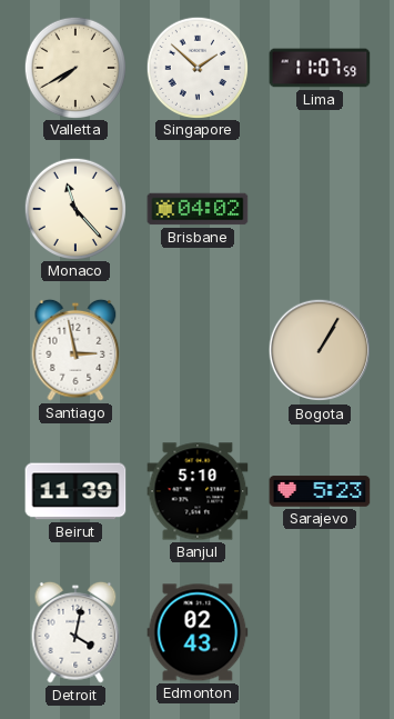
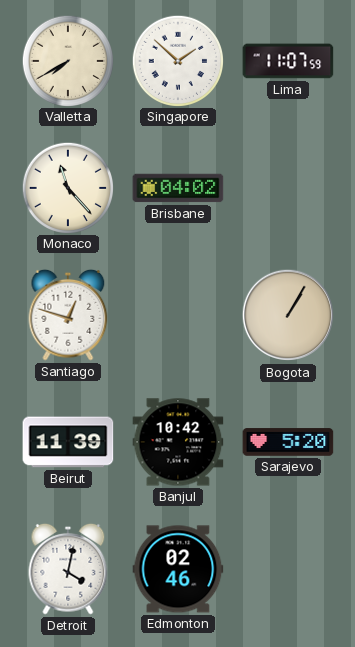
Santiago: 2:58 -> 12:48
Banjul: 5:10 -> 10:42
Sarajevo: 5:23 -> 5:20
Edmonton: 02:43 -> 02:46
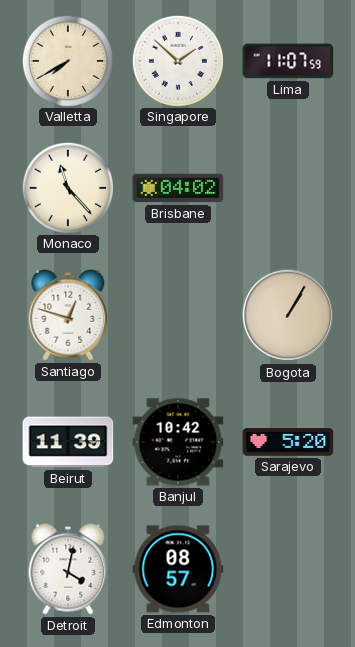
Edmonton: 02:46 -> 08:57
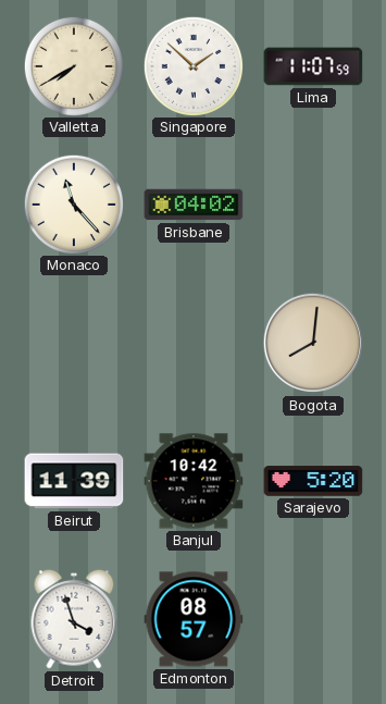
Santiago: 12:48 -> none
Bogota: 1:05 -> 8:01
Detroit: 4:02 -> 3:57
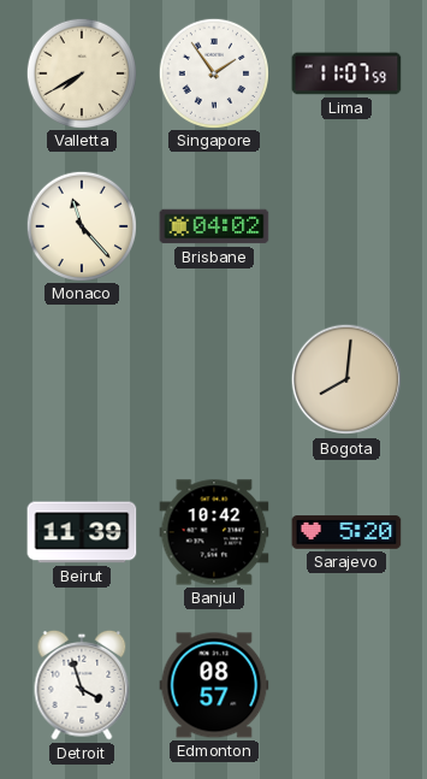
Singapore: 1:52 -> 1:54
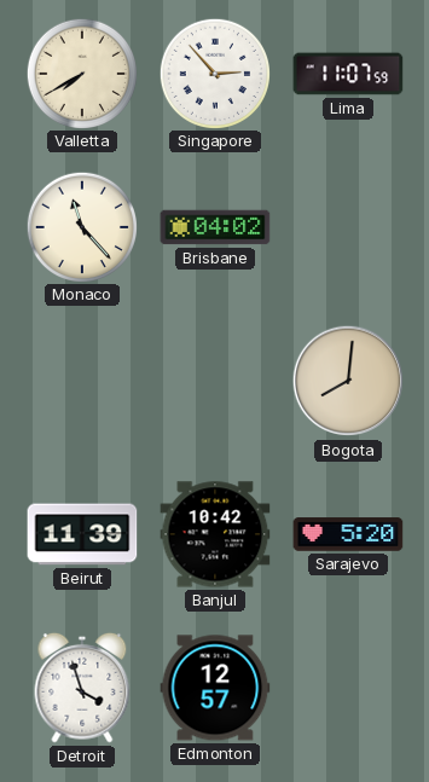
Singapore: 1:54 -> 2:53
Edmonton: 08:57 -> 12:57
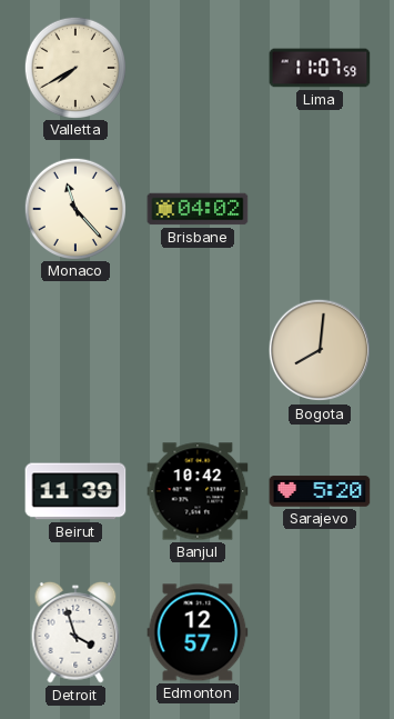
Singapore: 2:53 -> none
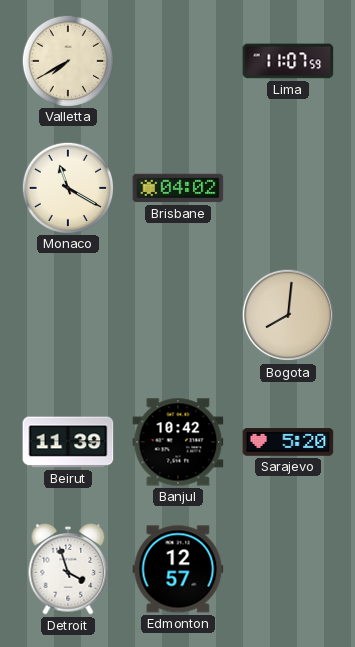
Monaco: 11:23 -> 11:20
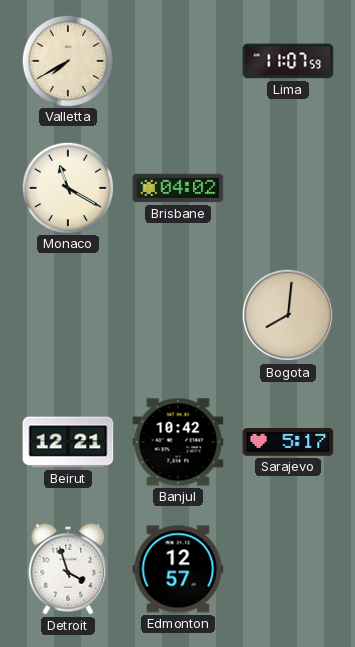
Beirut: 11:39 -> 12:21
Sarajevo: 5:20 -> 5:17
